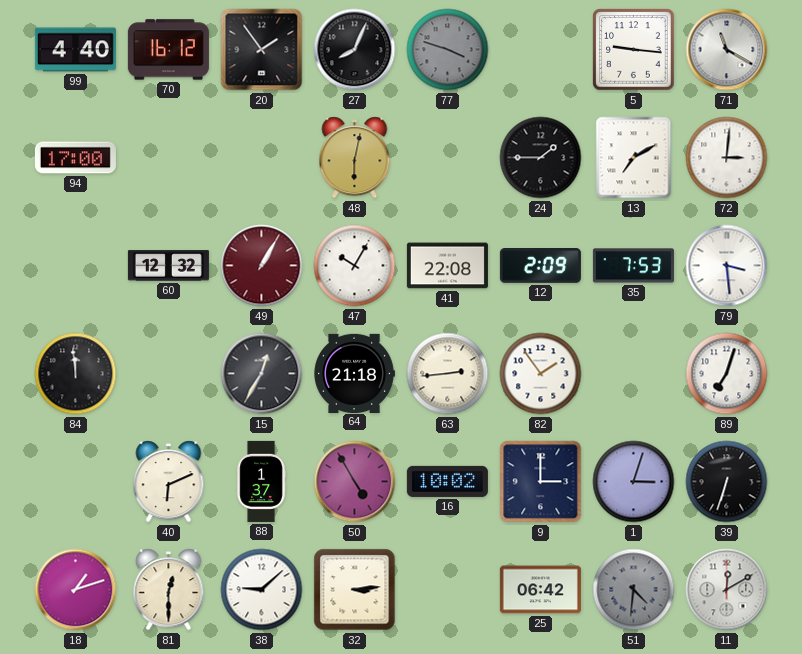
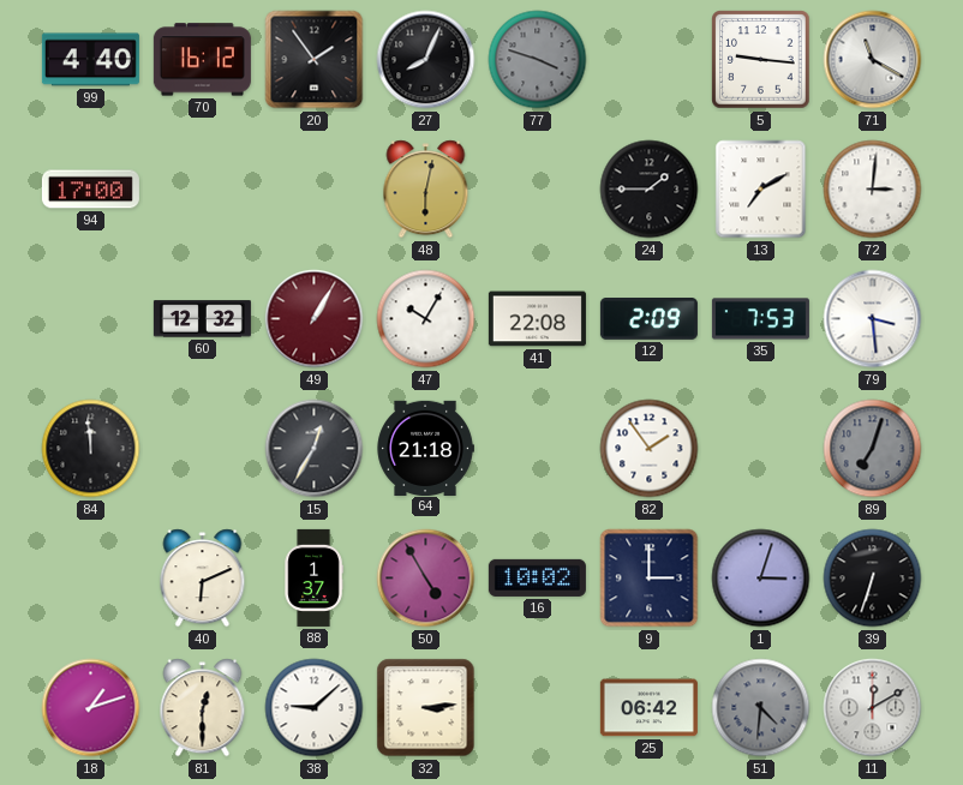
63: 2:44 -> none
89 dial: white -> grey
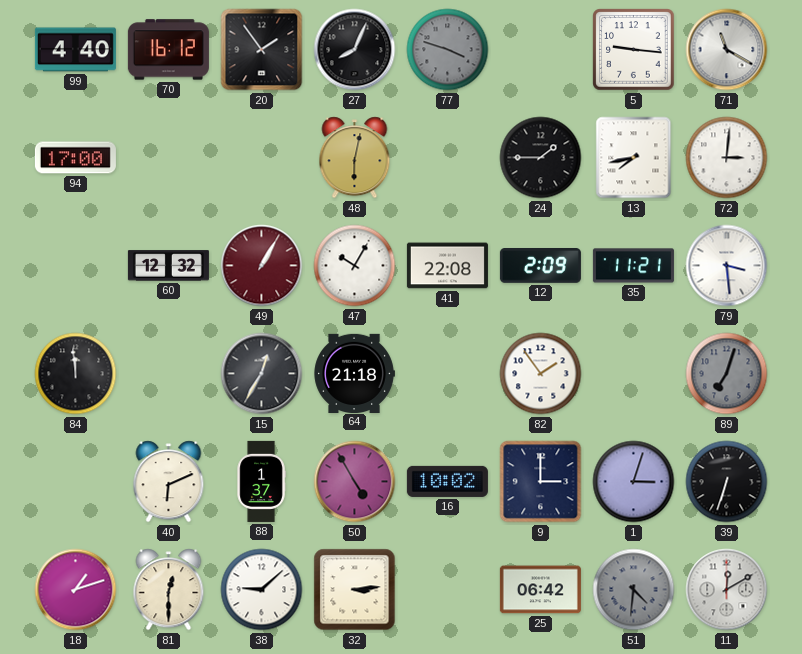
13: 7:10 -> 7:43
35: 7:53 -> 11:21
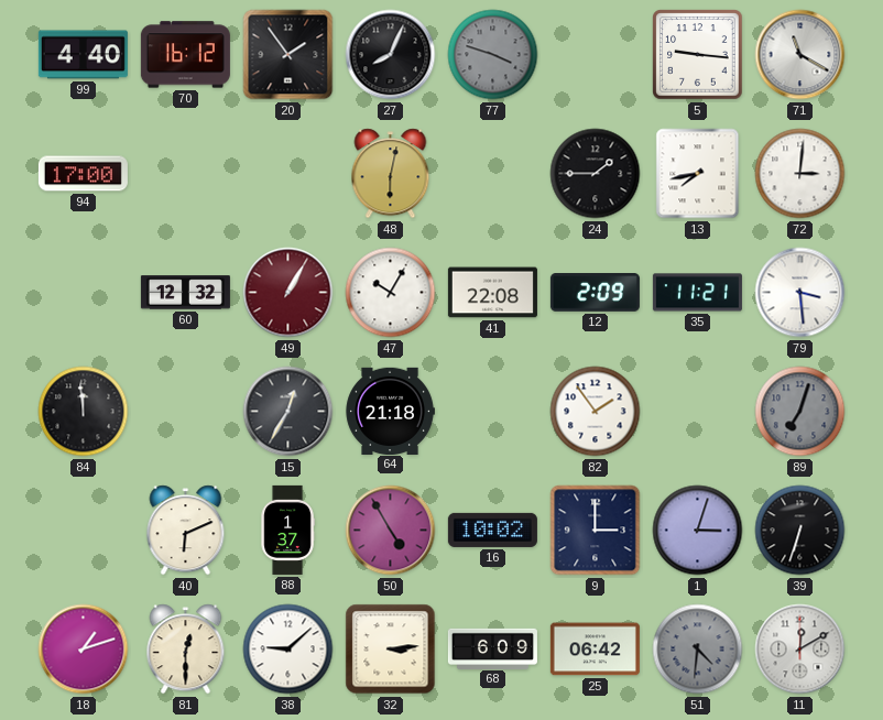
68: none -> 6:09
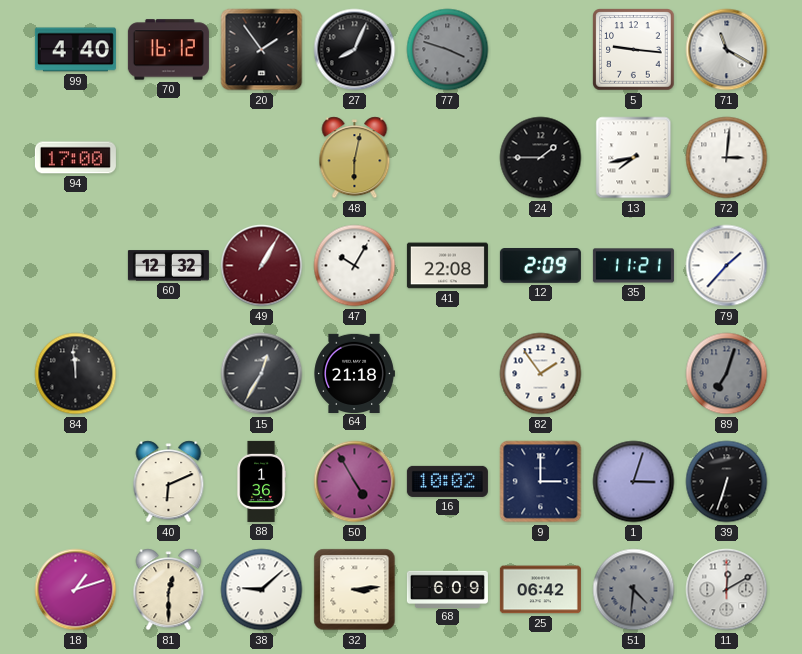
79: 3:29 -> 1:37
88: 1:37 -> 1:36
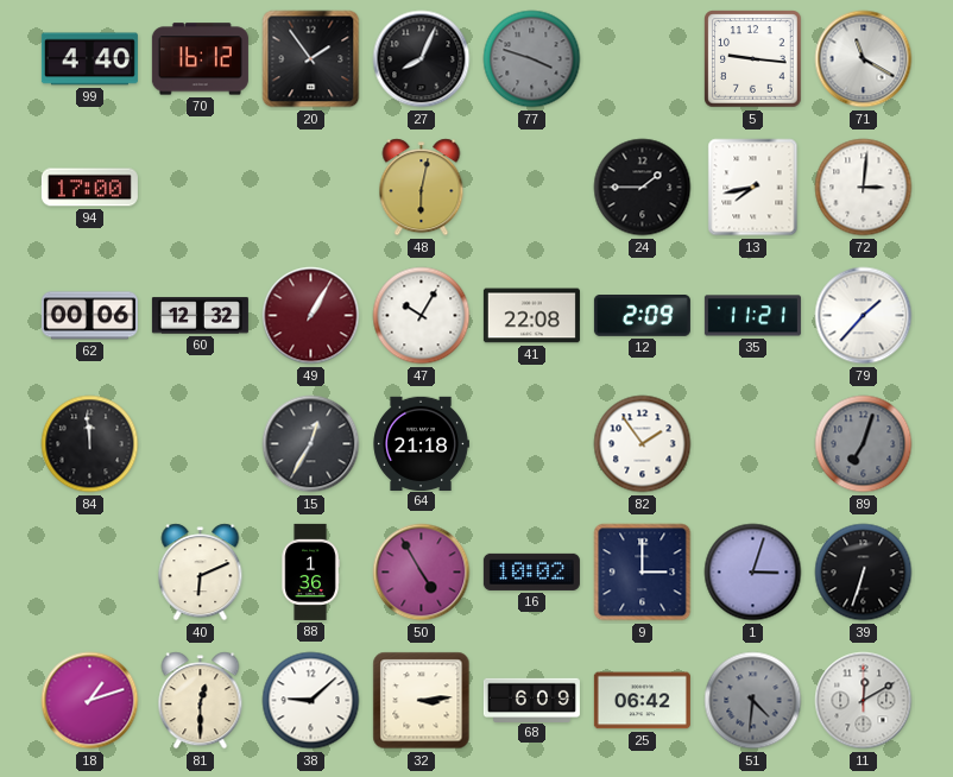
62: none -> 00:06
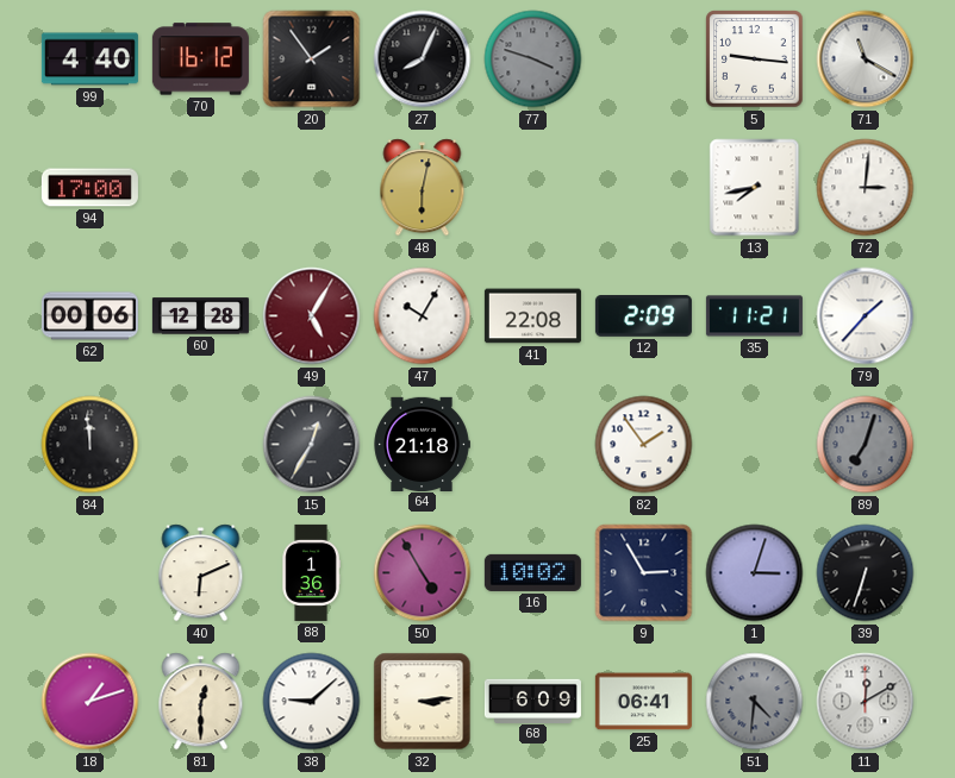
24: 1:45 -> none
60: 12:32 -> 12:28
49: 1:05 -> 5:05
9: 3:00 -> 2:55
25: 06:42 -> 06:41
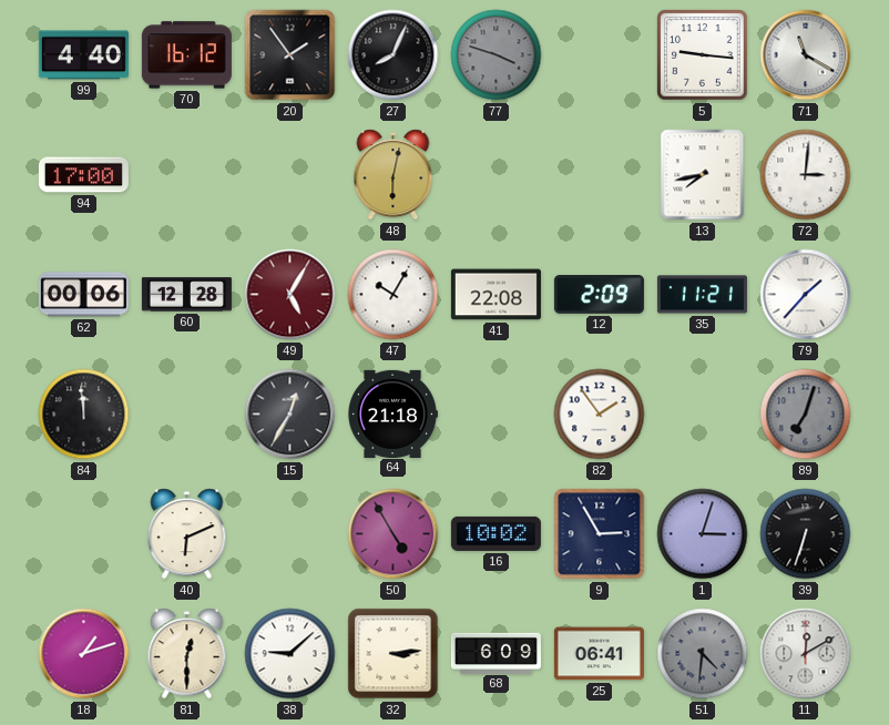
88: 1:36 -> none
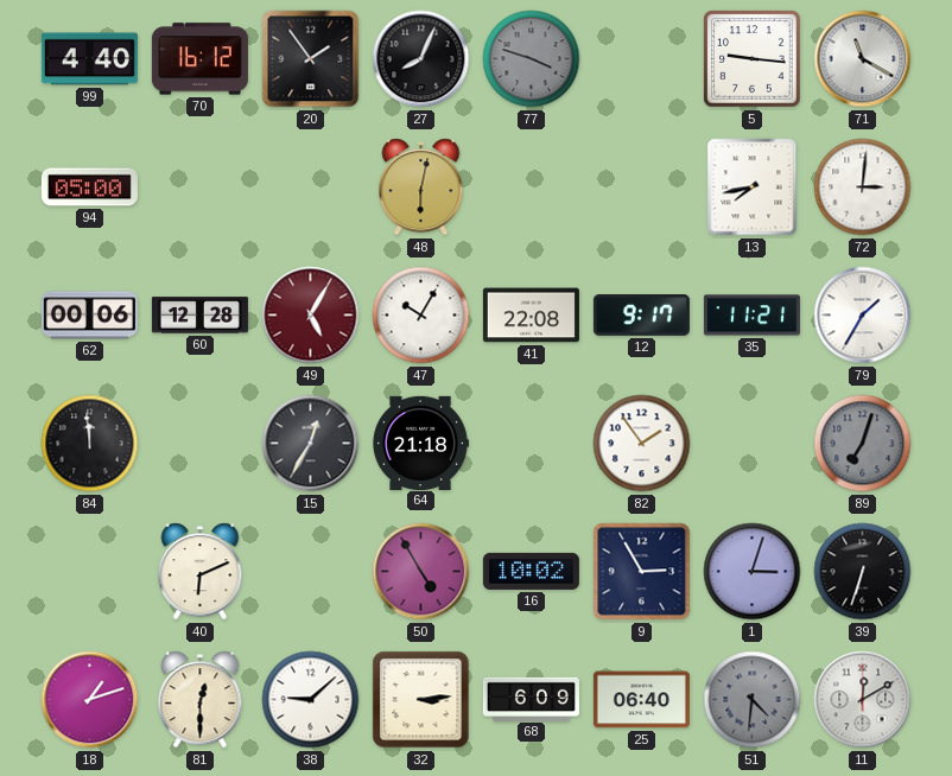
94: 17:00 -> 05:00
12: 2:09 -> 9:17
79: 1:37 -> 1:35
25: 06:41 -> 06:40
